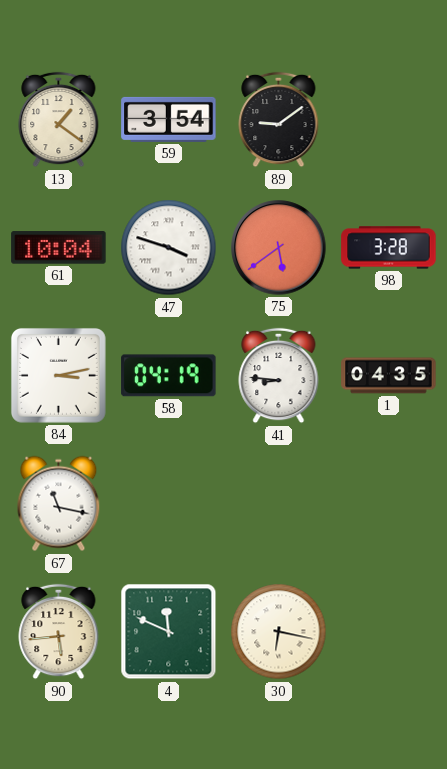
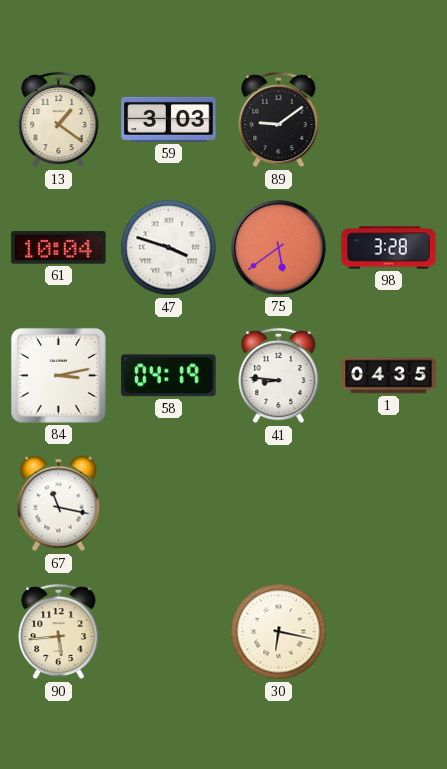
59: 3:54 -> 3:03
4: 11:49 -> none
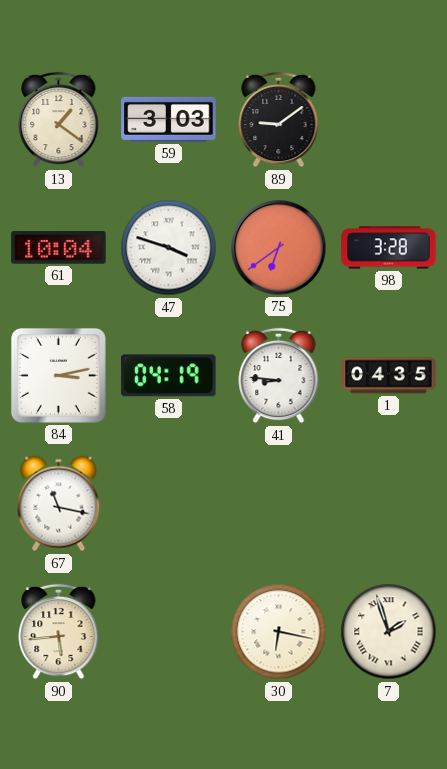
75: 5:39 -> 6:39
7: none -> 1:57
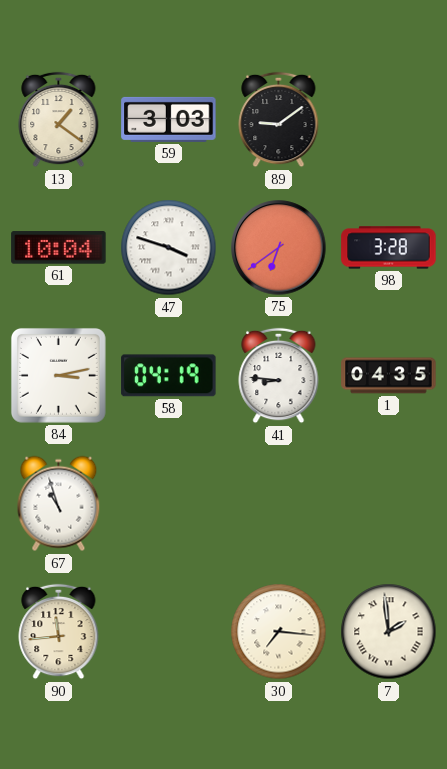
67: 11:17 -> 10:57
90: 5:44 -> 11:44
30: 6:17 -> 7:16
7: 1:57 -> 1:59
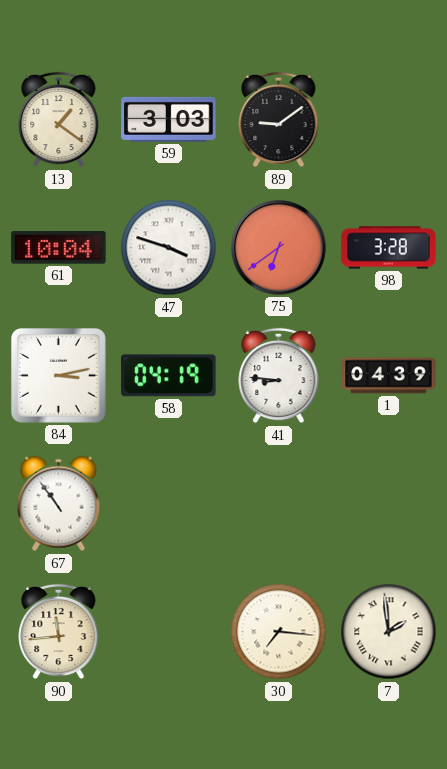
1: 04:35 -> 04:39
67: 10:57 -> 10:54
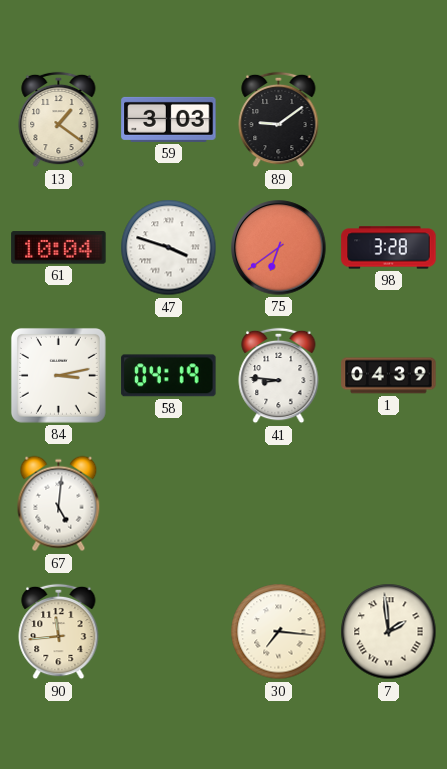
67: 10:54 -> 5:01
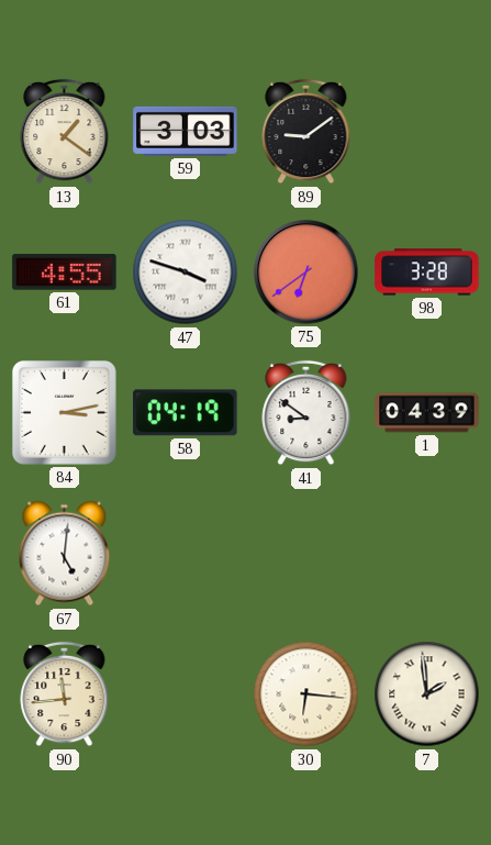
61: 10:04 -> 4:55
41: 8:46 -> 8:51
30: 7:16 -> 6:16
